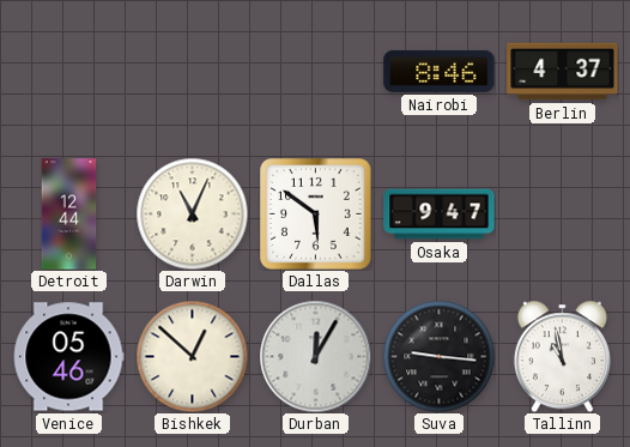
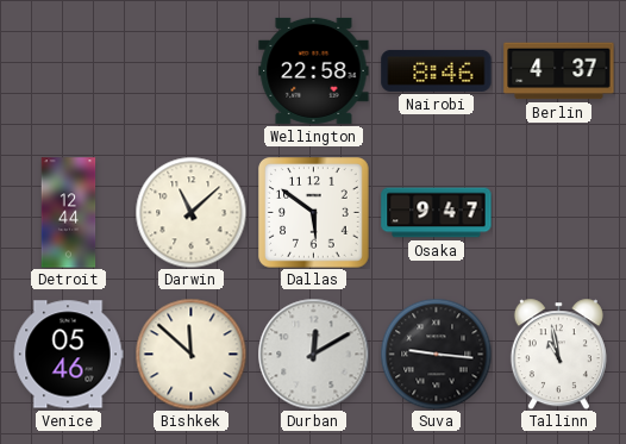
Wellington: none -> 22:58
Darwin: 11:04 -> 11:08
Bishkek: 12:52 -> 11:52
Durban: 12:05 -> 12:10
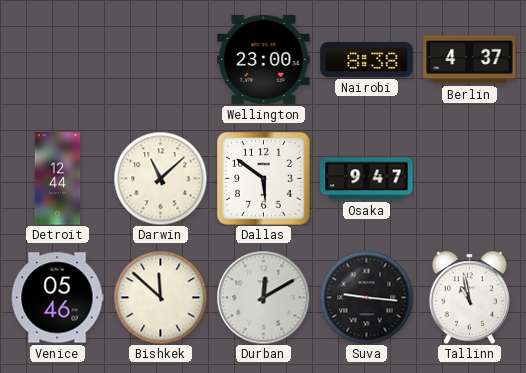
Wellington: 22:58 -> 23:00
Nairobi: 8:46 -> 8:38
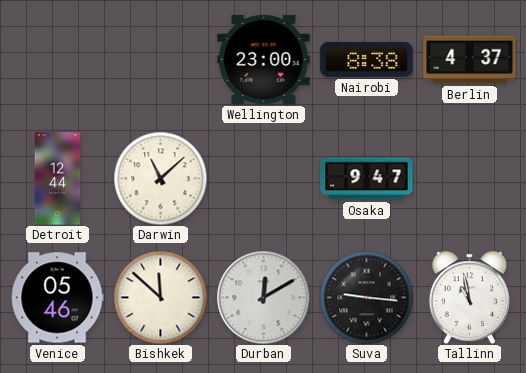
Dallas: 5:51 -> none
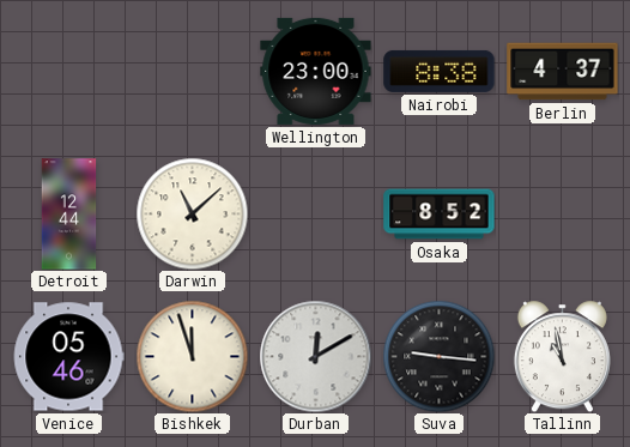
Osaka: 9:47 -> 8:52
Bishkek: 11:52 -> 11:57
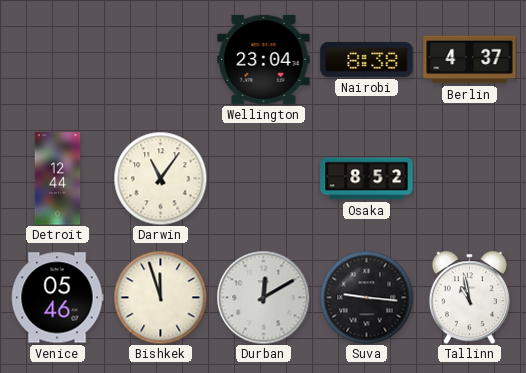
Wellington: 23:00 -> 23:04
Darwin: 11:08 -> 11:06
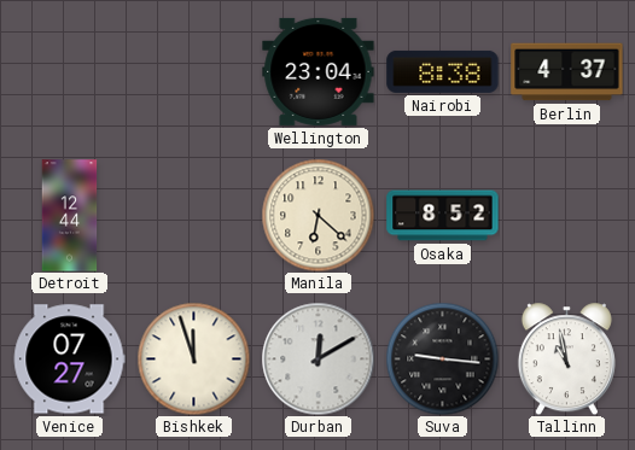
Darwin: 11:06 -> none
Manila: none -> 6:22
Venice: 05:46 -> 07:27
